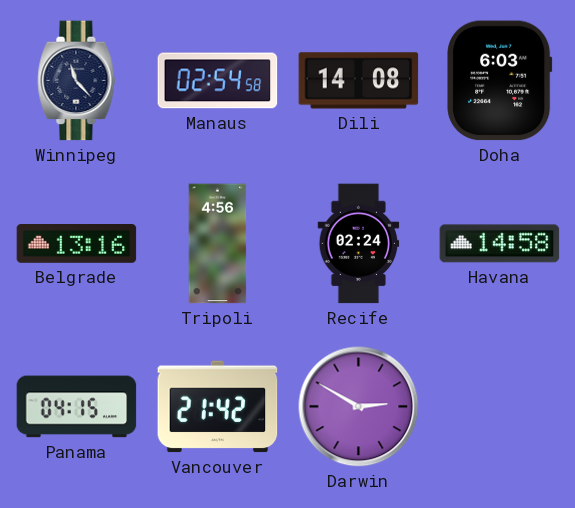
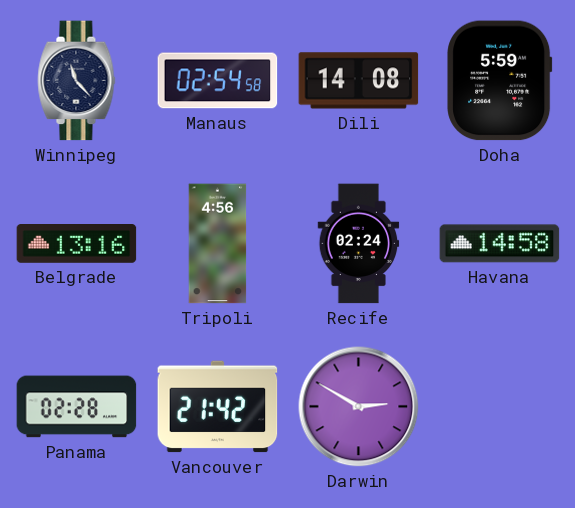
Doha: 6:03 -> 5:59
Panama: 04:15 -> 02:28
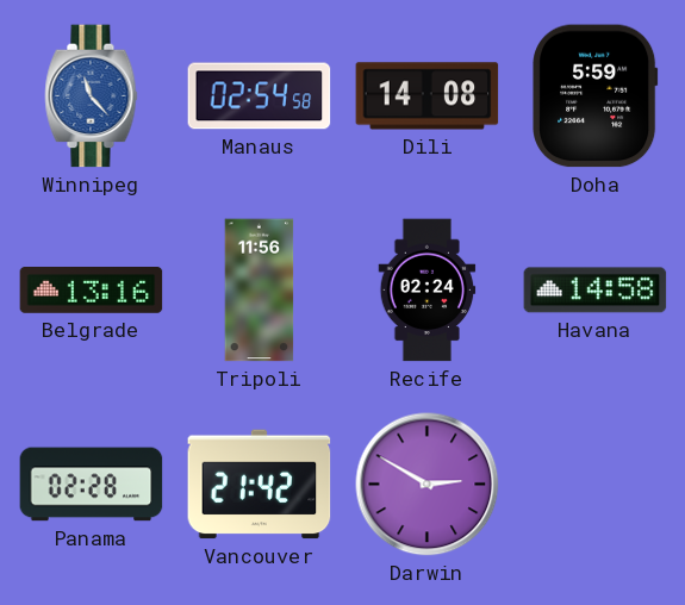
Winnipeg dial: navy -> blue
Tripoli: 4:56 -> 11:56
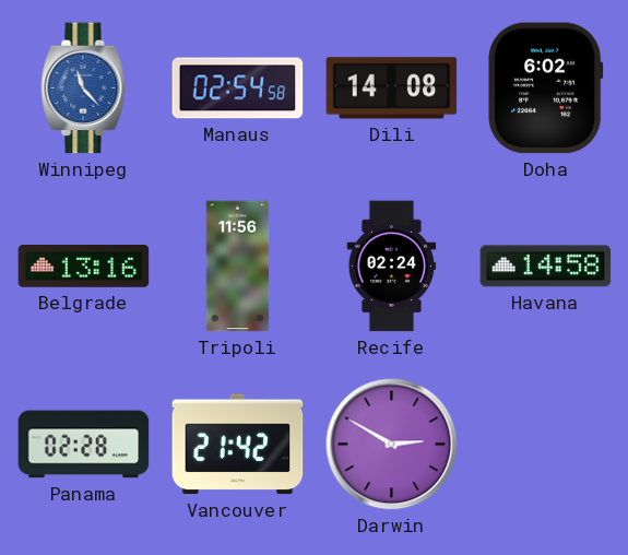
Doha: 5:59 -> 6:02
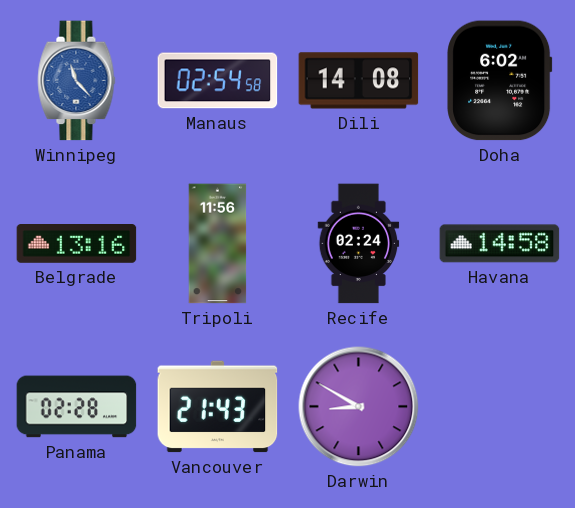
Vancouver: 21:42 -> 21:43
Darwin: 2:50 -> 8:50
